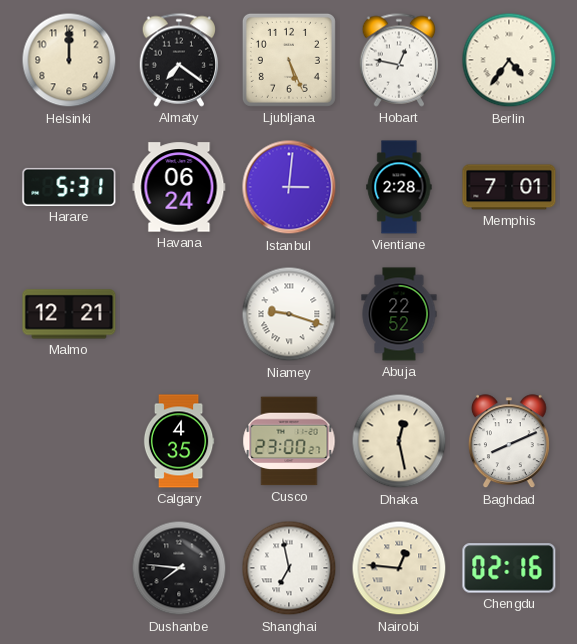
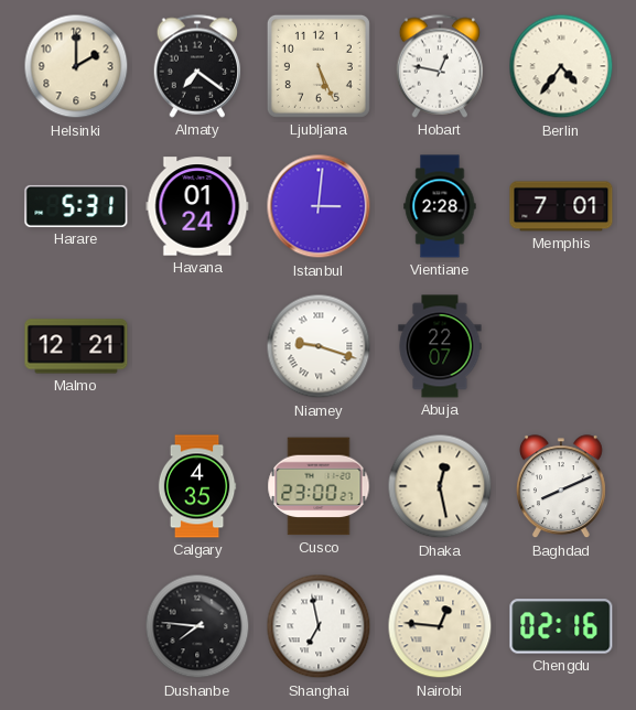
Helsinki: 12:00 -> 2:00
Havana: 06:24 -> 01:24
Abuja: 22:52 -> 22:07
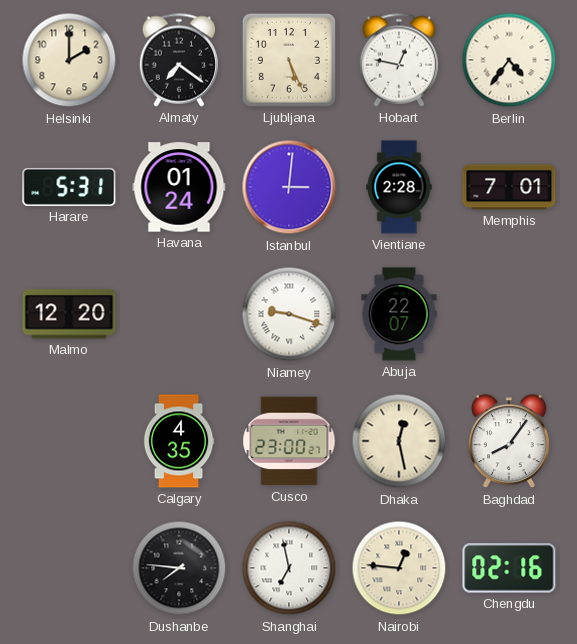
Malmo: 12:21 -> 12:20
Baghdad: 8:11 -> 8:06
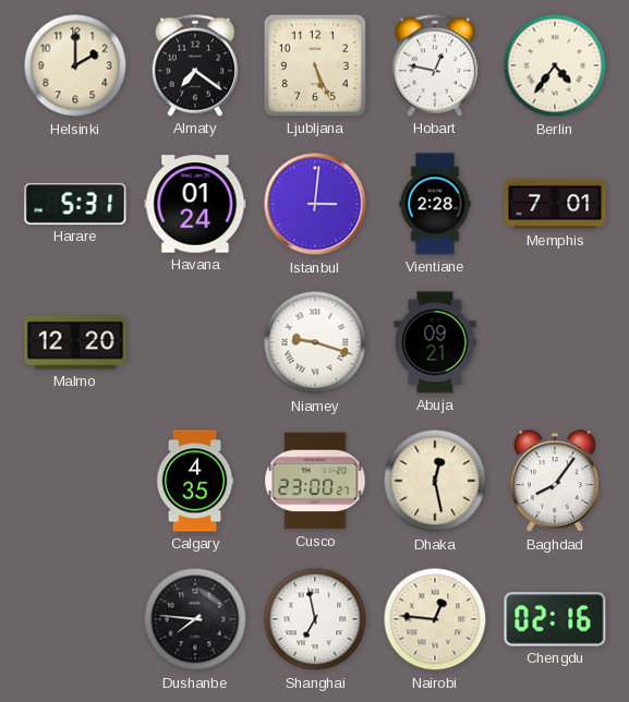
Abuja: 22:07 -> 09:21
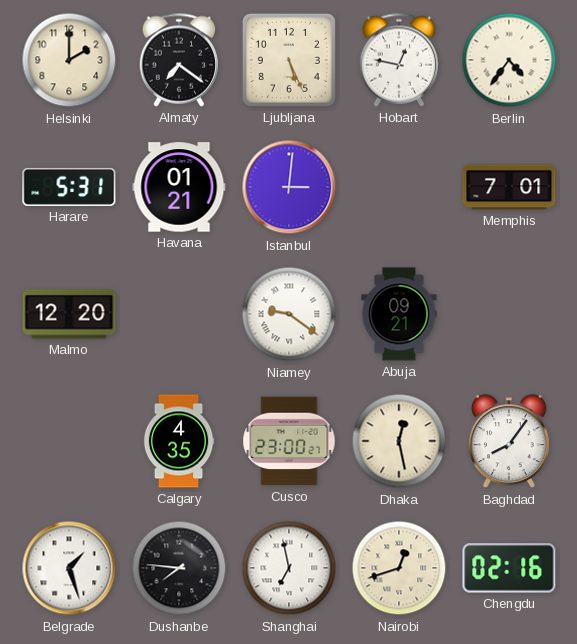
Havana: 01:24 -> 01:21
Vientiane: 2:28 -> none
Niamey: 9:18 -> 9:21
Belgrade: none -> 1:27
Nairobi: 12:46 -> 12:42
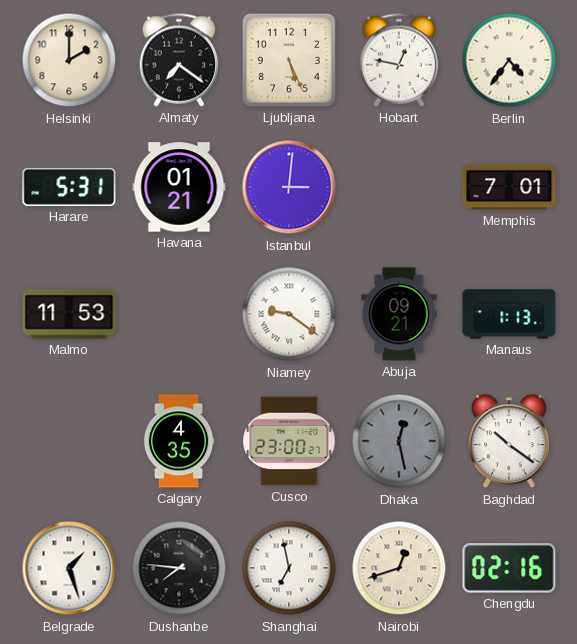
Malmo: 12:20 -> 11:53
Manaus: none -> 1:13
Dhaka dial: cream -> grey
Baghdad: 8:06 -> 10:21
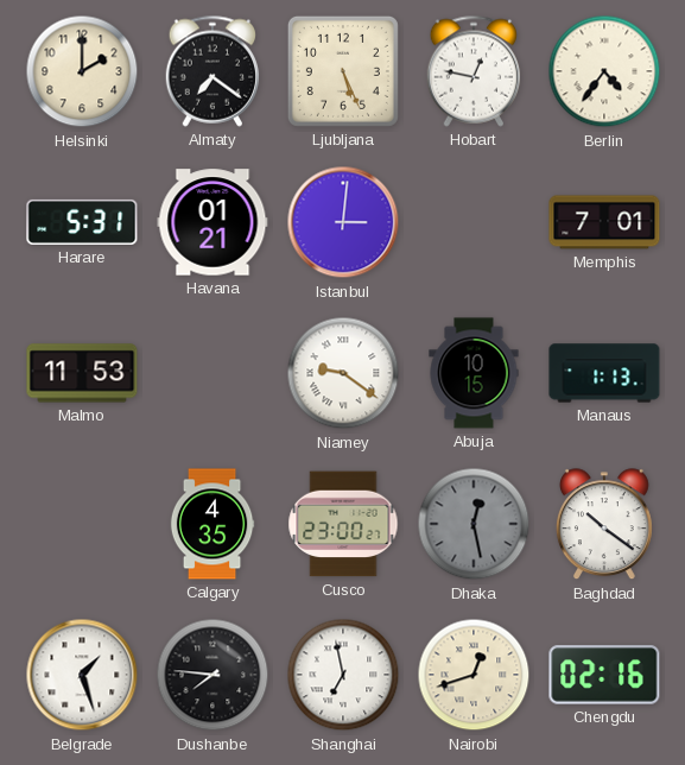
Abuja: 09:21 -> 10:15
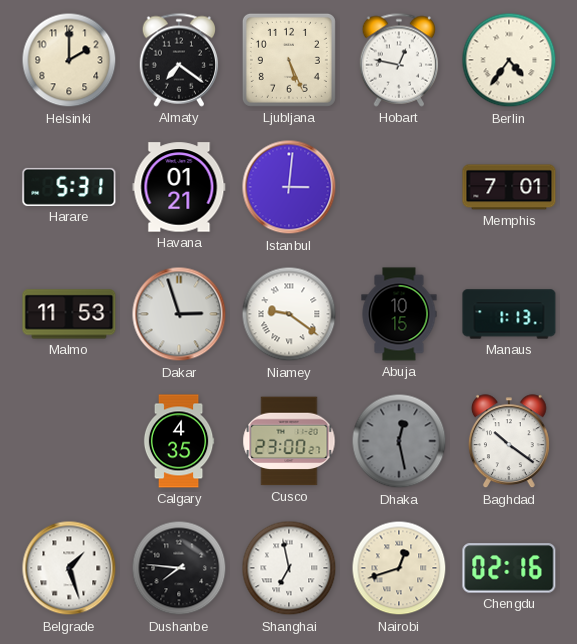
Dakar: none -> 2:57
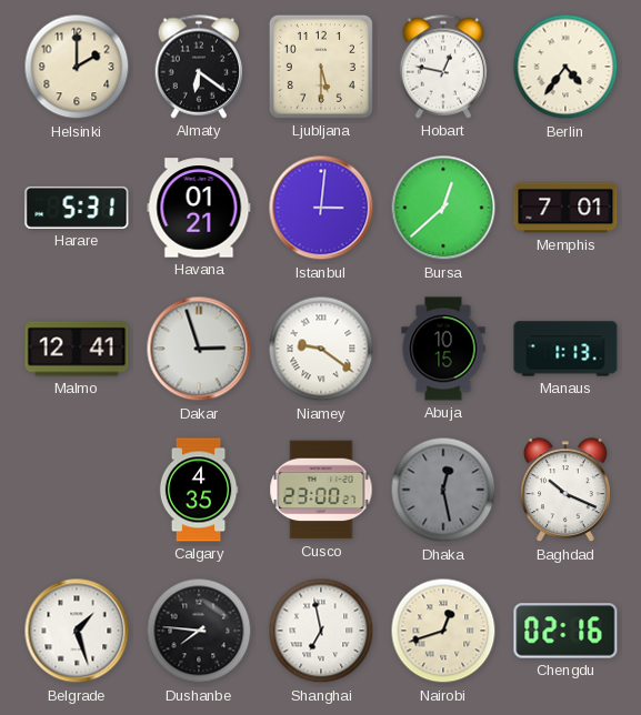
Almaty: 7:21 -> 6:21
Ljubljana: 5:26 -> 5:30
Bursa: none -> 12:38
Malmo: 11:53 -> 12:41
Baghdad: 10:21 -> 10:19
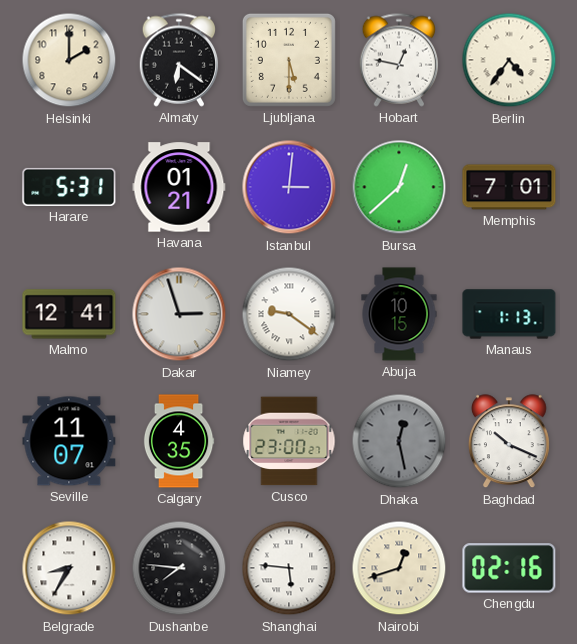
Seville: none -> 11:07
Belgrade: 1:27 -> 8:35
Shanghai: 6:58 -> 5:46
